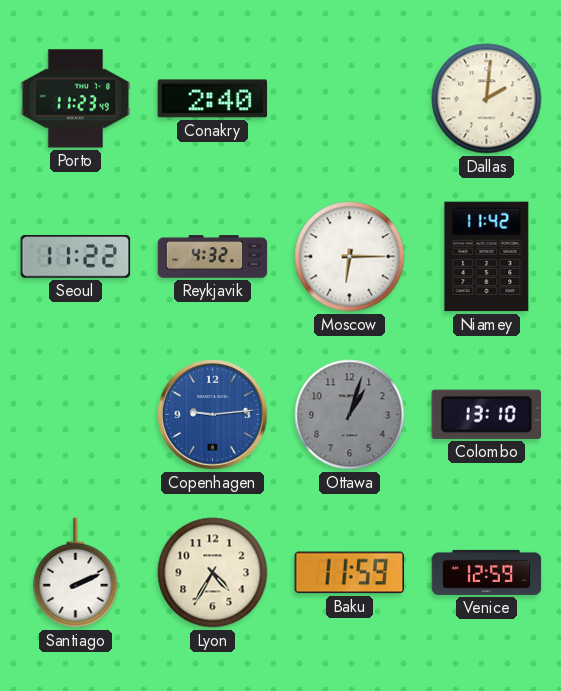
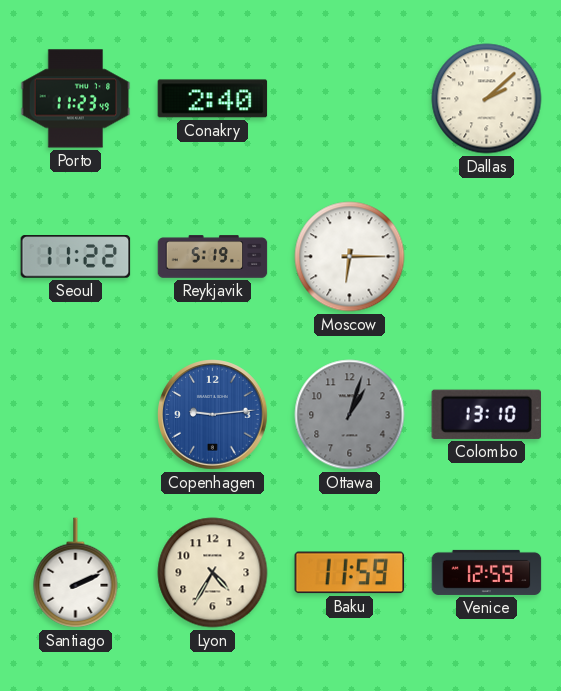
Dallas: 2:01 -> 2:08
Reykjavik: 4:32 -> 5:19
Niamey: 11:42 -> none
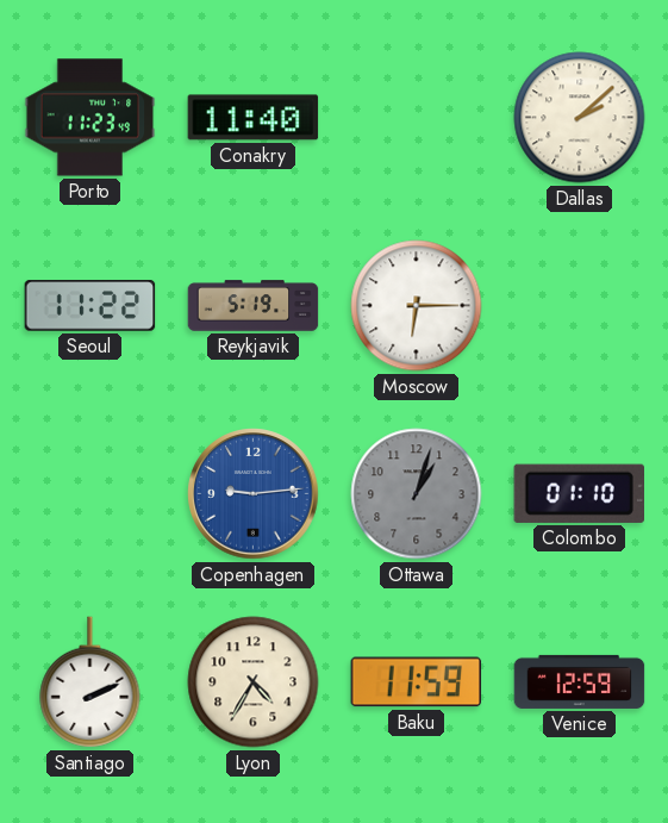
Conakry: 2:40 -> 11:40
Colombo: 13:10 -> 01:10
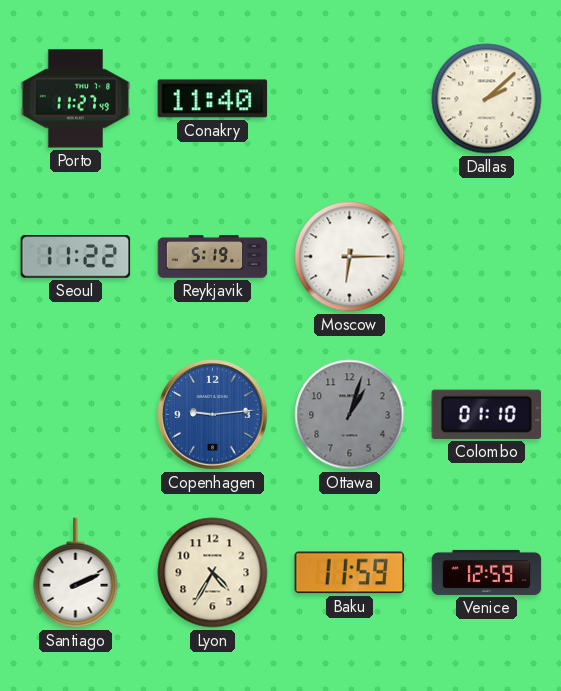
Porto: 11:23 -> 11:27
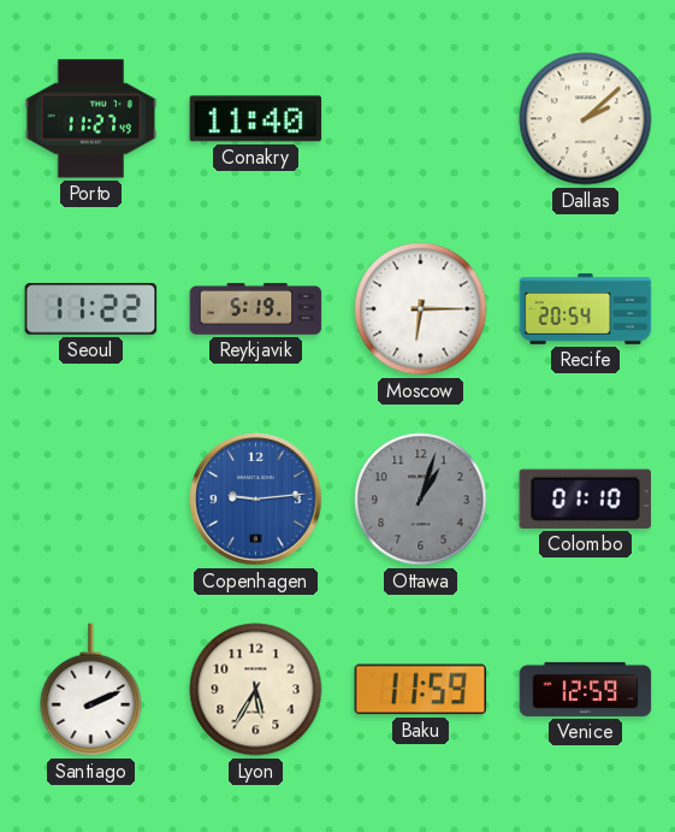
Recife: none -> 20:54
Lyon: 4:35 -> 5:35
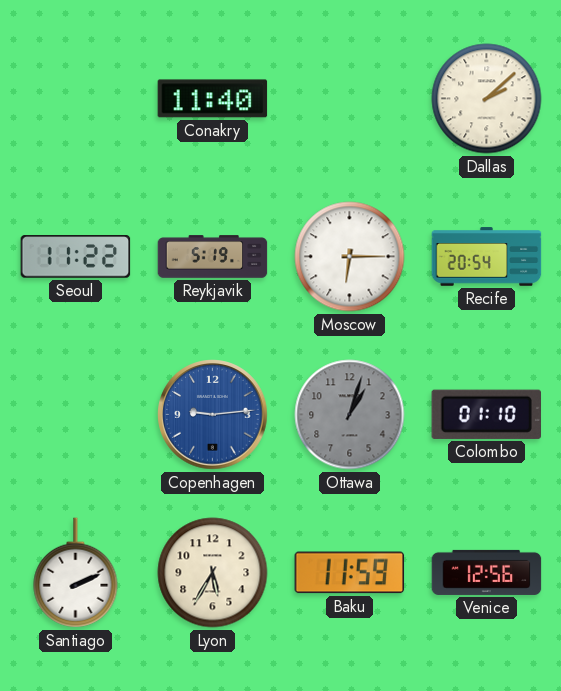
Porto: 11:27 -> none
Venice: 12:59 -> 12:56
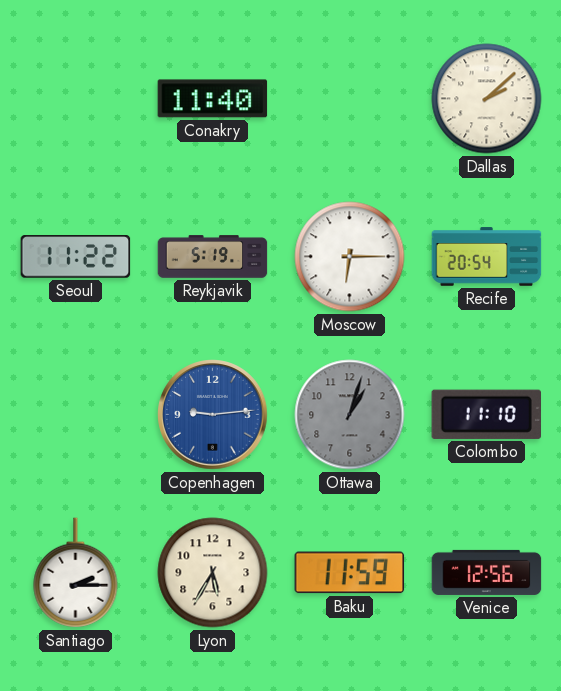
Colombo: 01:10 -> 11:10
Santiago: 2:11 -> 2:15
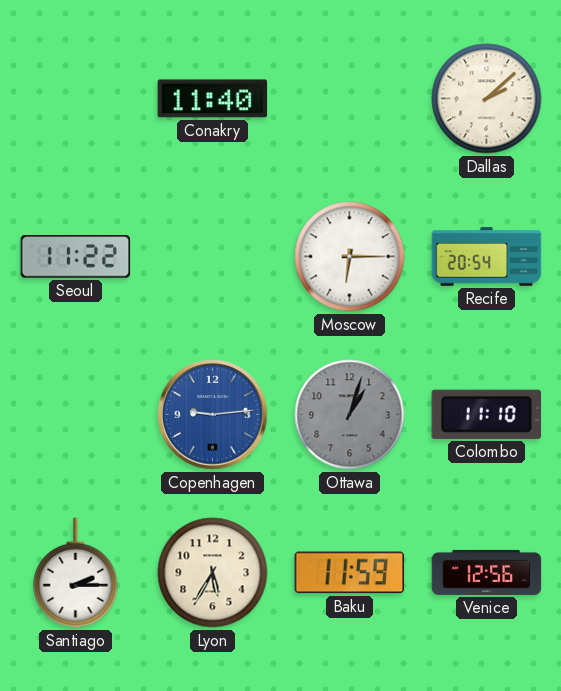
Reykjavik: 5:19 -> none
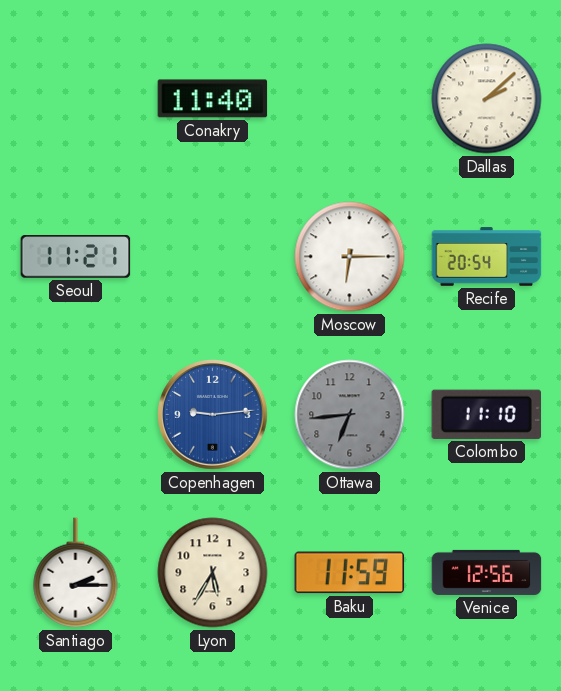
Seoul: 11:22 -> 11:21
Ottawa: 1:03 -> 6:44
